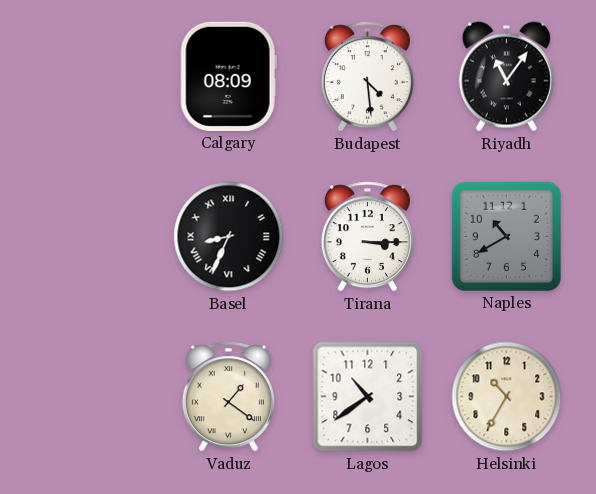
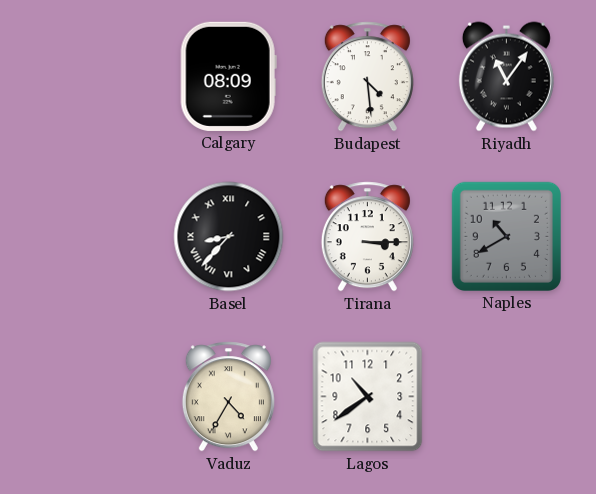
Basel: 8:34 -> 8:37
Vaduz: 1:21 -> 4:35
Helsinki: 10:35 -> none
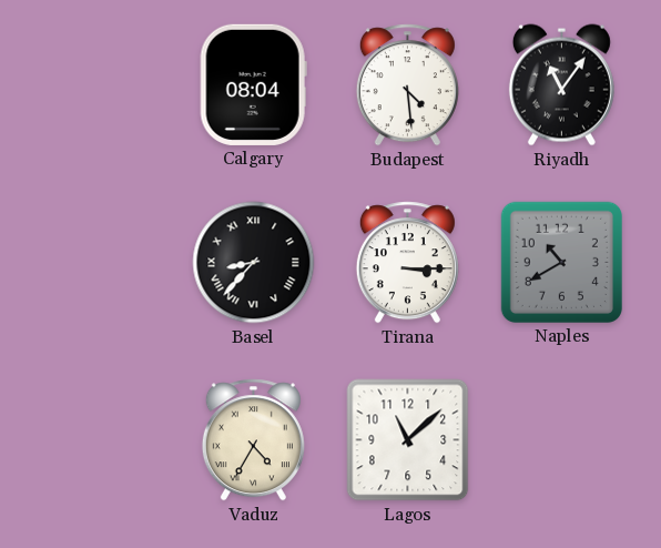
Calgary: 08:09 -> 08:04
Lagos: 10:39 -> 11:08
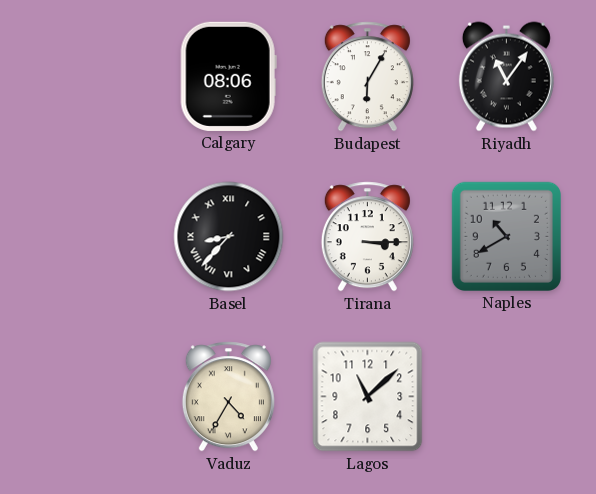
Calgary: 08:04 -> 08:06
Budapest: 4:29 -> 6:05
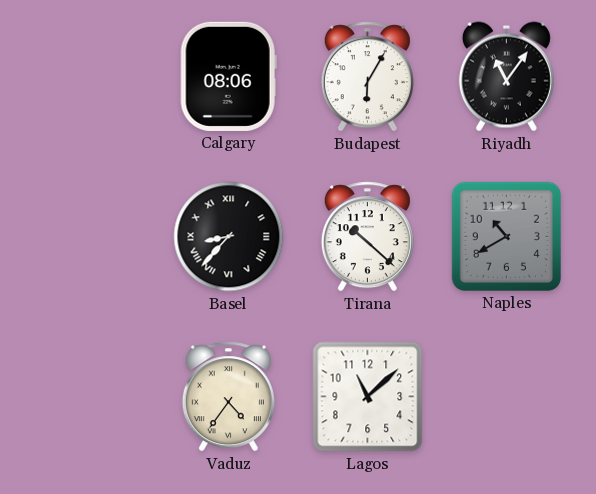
Tirana: 3:15 -> 10:22
Vaduz: 4:35 -> 4:36
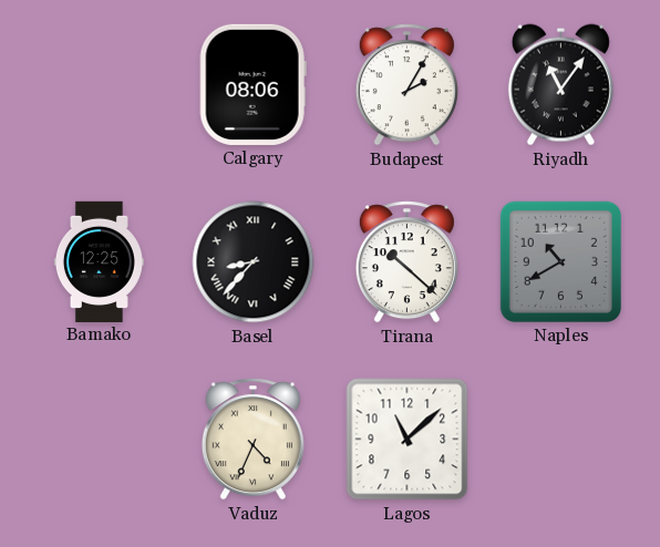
Budapest: 6:05 -> 2:05
Bamako: none -> 12:25
Vaduz: 4:36 -> 4:34
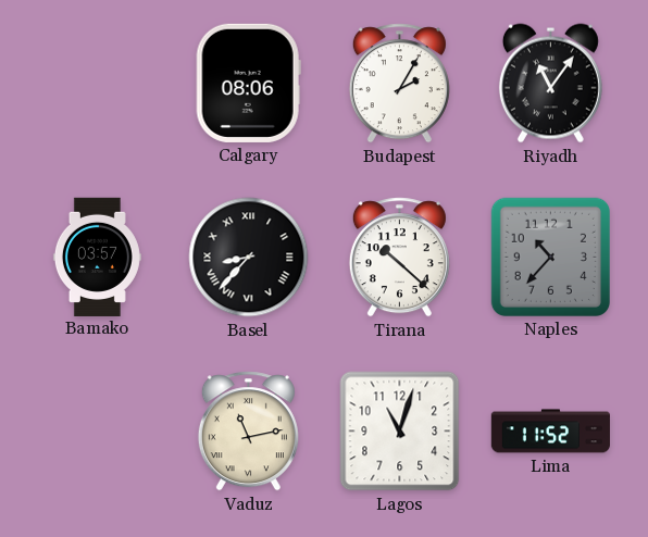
Bamako: 12:25 -> 03:57
Naples: 10:40 -> 10:37
Vaduz: 4:34 -> 11:13
Lagos: 11:08 -> 11:03
Lima: none -> 11:52
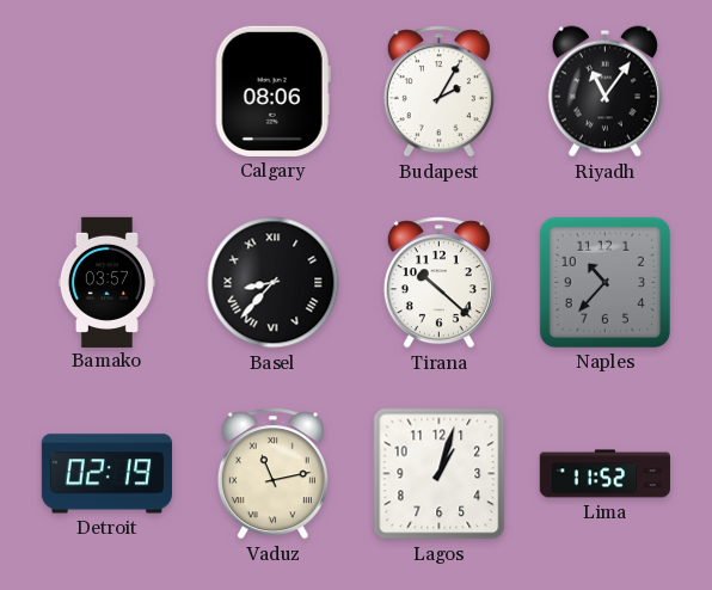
Detroit: none -> 02:19
Lagos: 11:03 -> 1:03
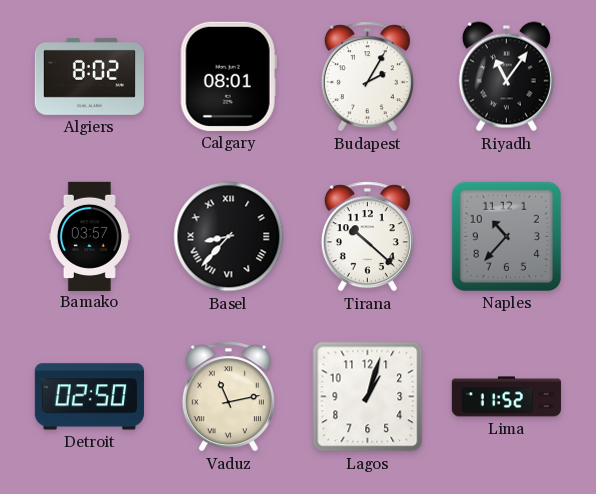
Algiers: none -> 8:02
Calgary: 08:06 -> 08:01
Detroit: 02:19 -> 02:50
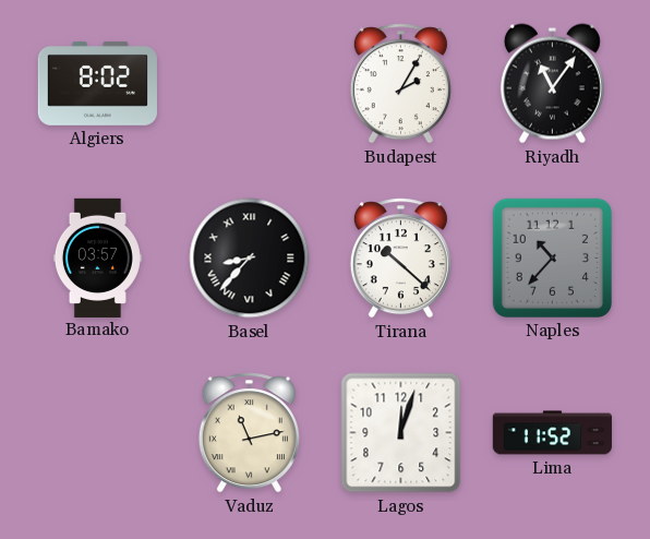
Calgary: 08:01 -> none
Detroit: 02:50 -> none
Lagos: 1:03 -> 12:03
